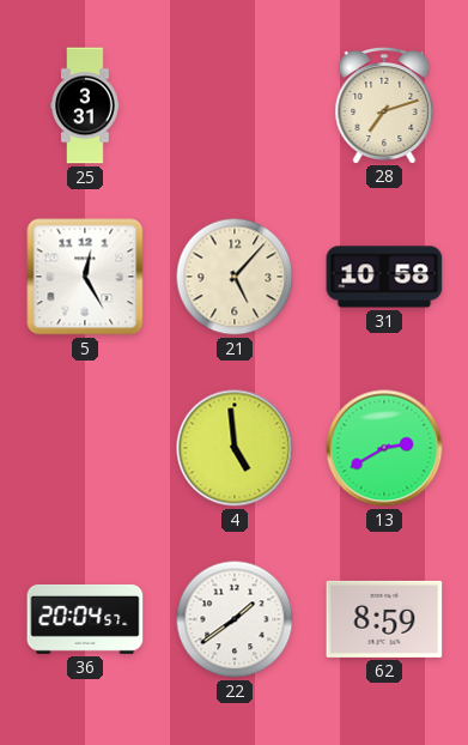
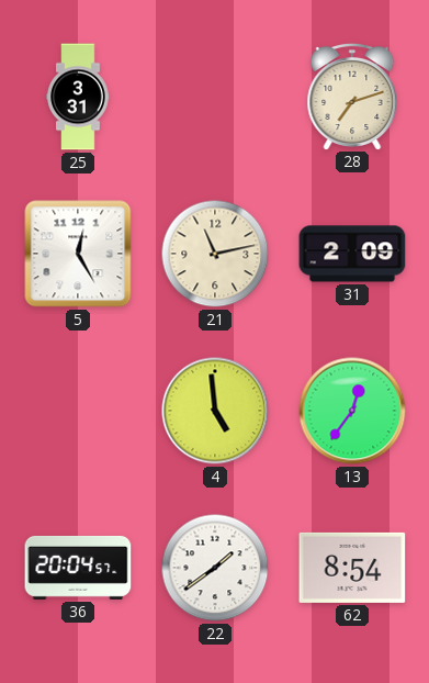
21: 5:07 -> 11:13
31: 10:58 -> 2:09
13: 2:40 -> 12:36
62: 8:59 -> 8:54
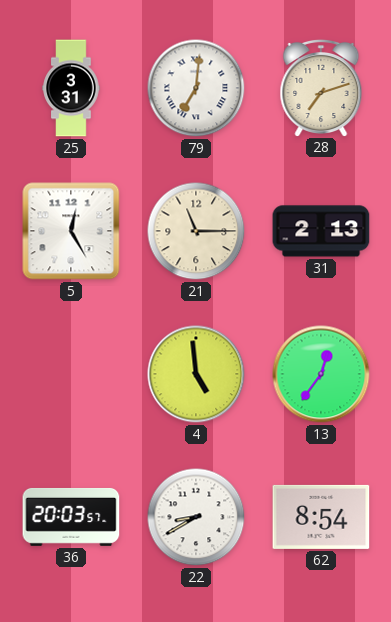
79: none -> 7:01
21: 11:13 -> 11:15
31: 2:09 -> 2:13
36: 20:04 -> 20:03
22: 1:39 -> 8:40
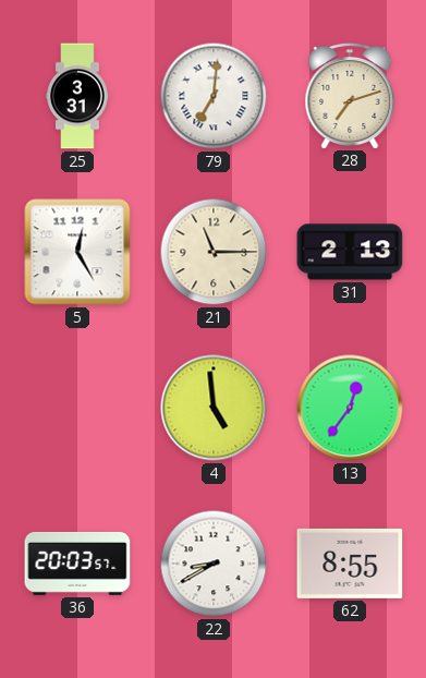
62: 8:54 -> 8:55
